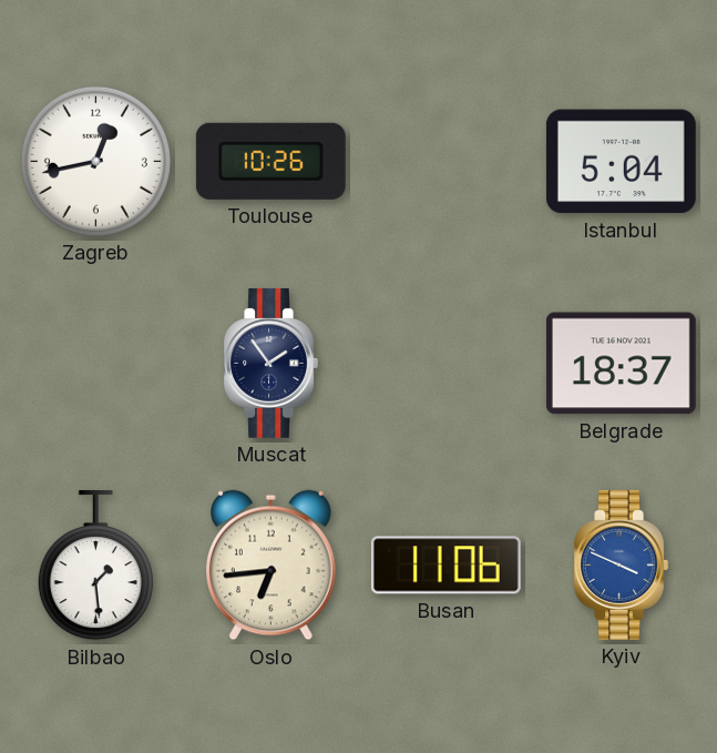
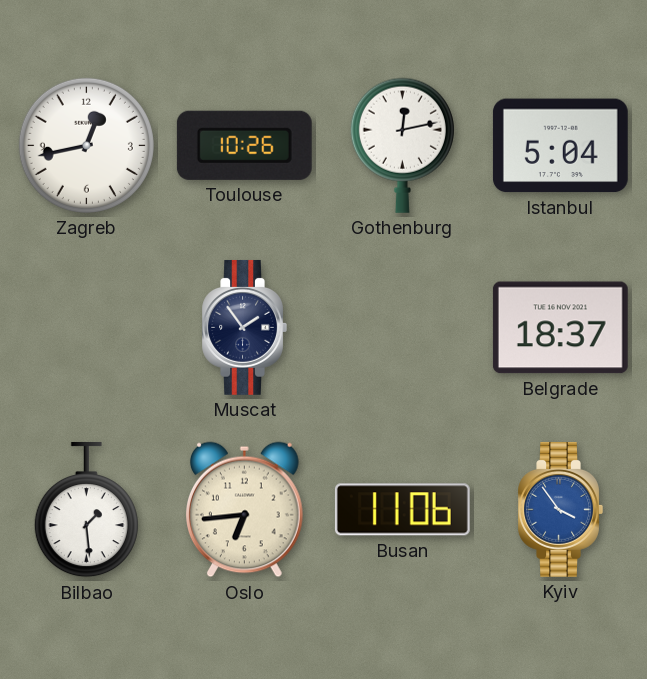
Gothenburg: none -> 12:13
Kyiv: 3:49 -> 3:54
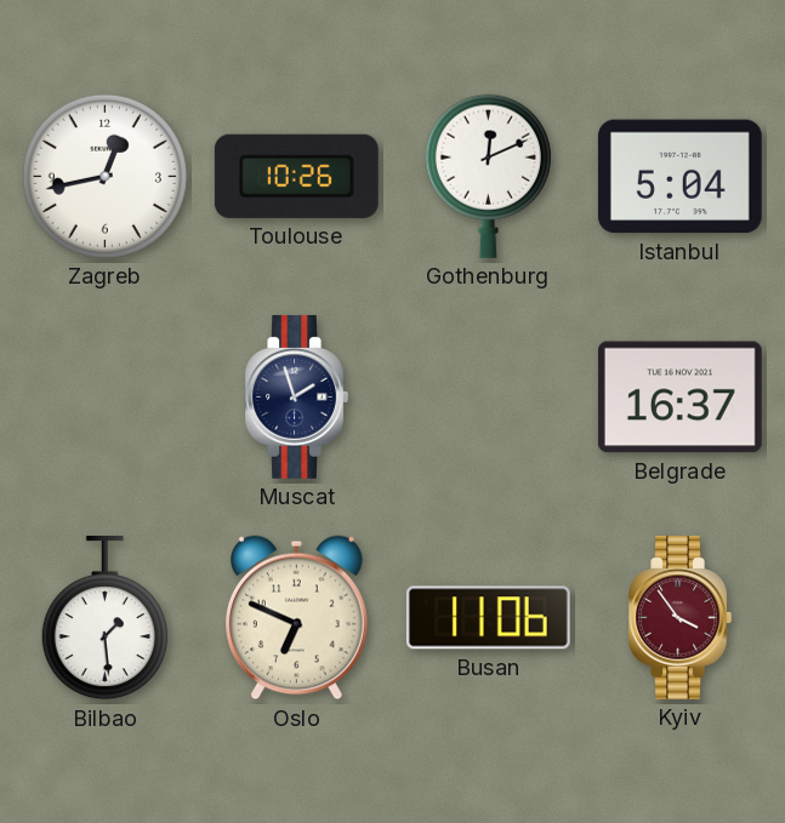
Gothenburg: 12:13 -> 12:11
Muscat: 1:54 -> 1:57
Belgrade: 18:37 -> 16:37
Oslo: 6:44 -> 6:49
Kyiv dial: blue -> burgundy
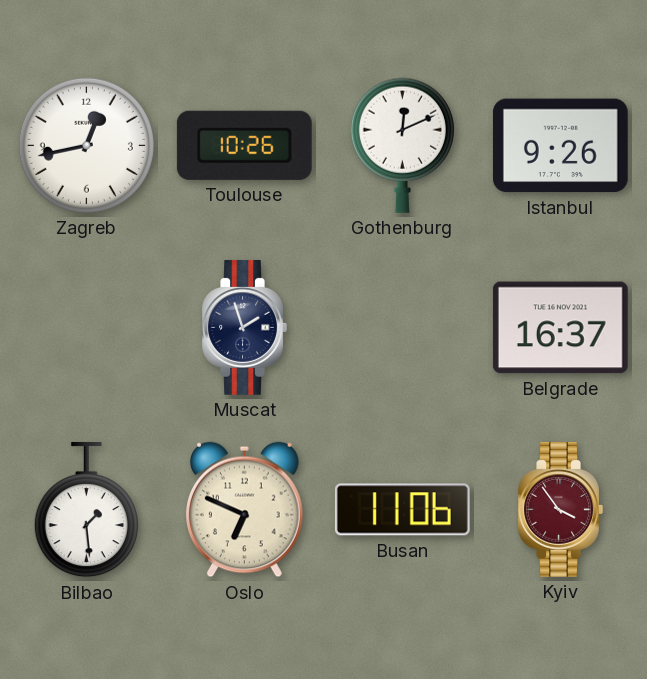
Istanbul: 5:04 -> 9:26
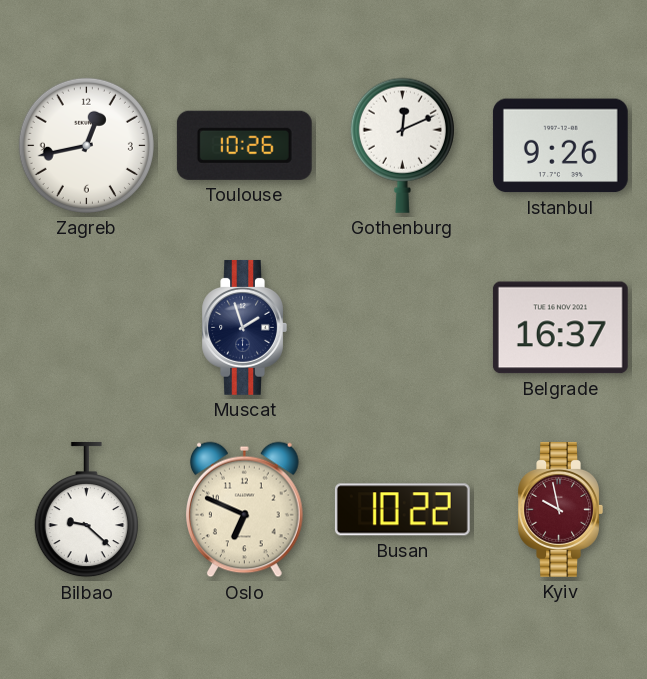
Bilbao: 1:29 -> 9:22
Busan: 11:06 -> 10:22
Kyiv: 3:54 -> 9:58
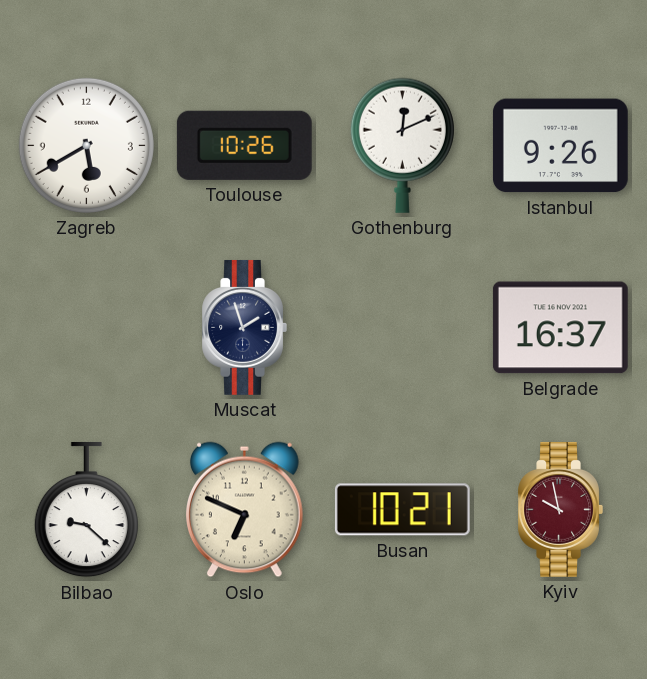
Zagreb: 12:43 -> 5:40
Busan: 10:22 -> 10:21
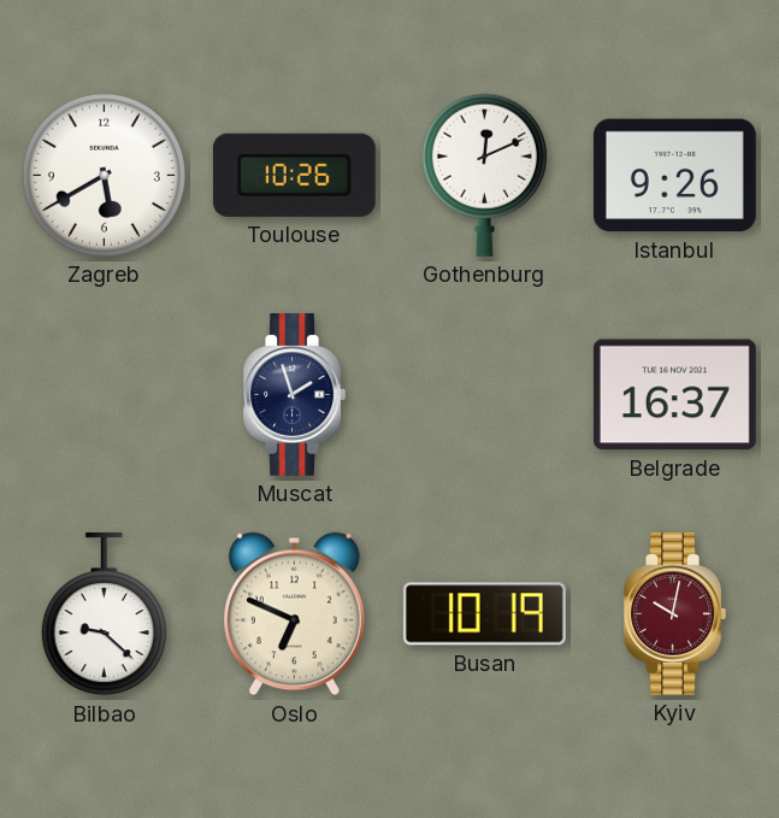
Busan: 10:21 -> 10:19
Kyiv: 9:58 -> 10:02
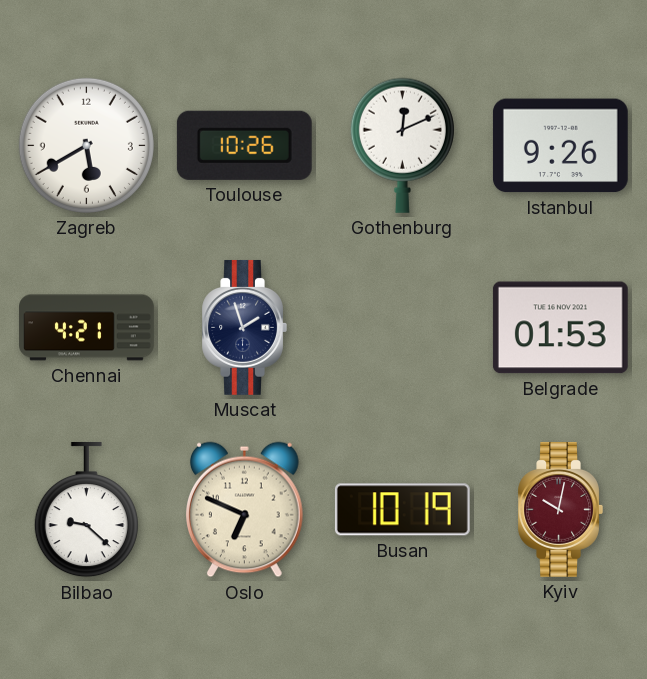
Chennai: none -> 4:21
Belgrade: 16:37 -> 01:53
